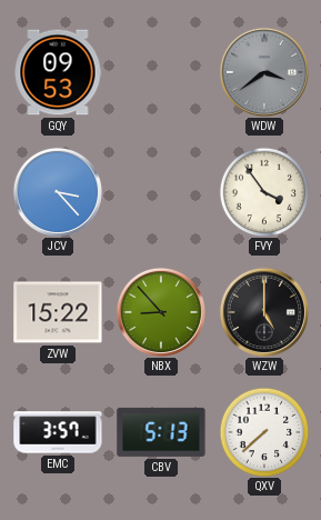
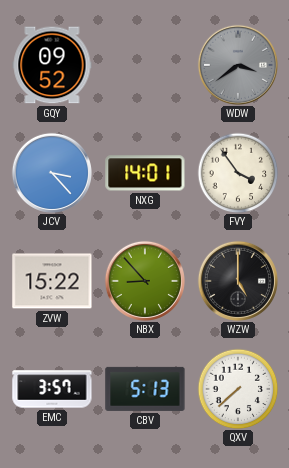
GQY: 09:53 -> 09:52
NXG: none -> 14:01
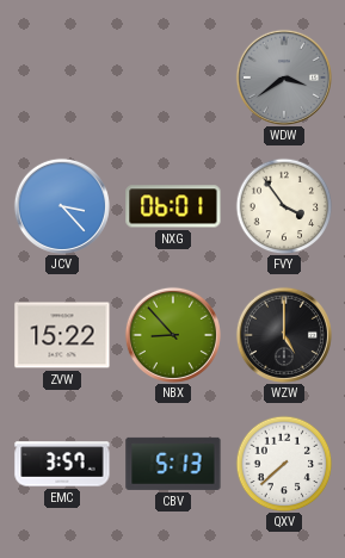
GQY: 09:52 -> none
NXG: 14:01 -> 06:01
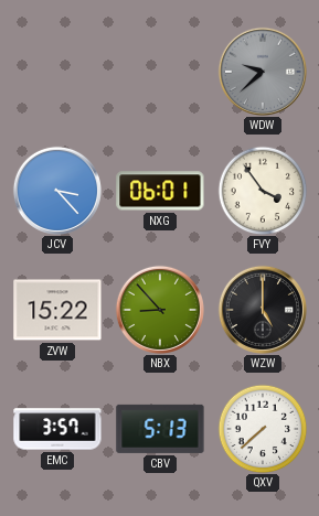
WDW: 3:39 -> 9:38
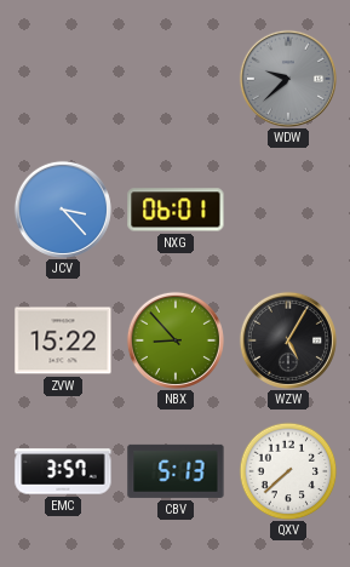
FVY: 3:54 -> none
WZW: 5:00 -> 5:05
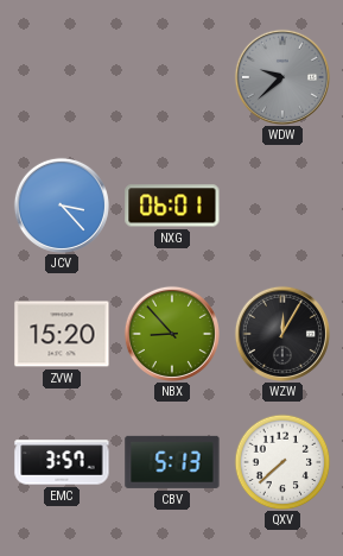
ZVW: 15:22 -> 15:20
WZW: 5:05 -> 12:05
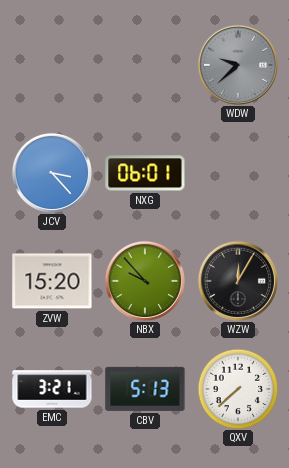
NBX: 8:53 -> 9:53
EMC: 3:57 -> 3:21
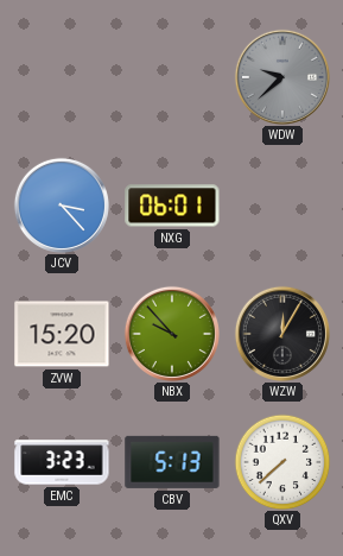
EMC: 3:21 -> 3:23
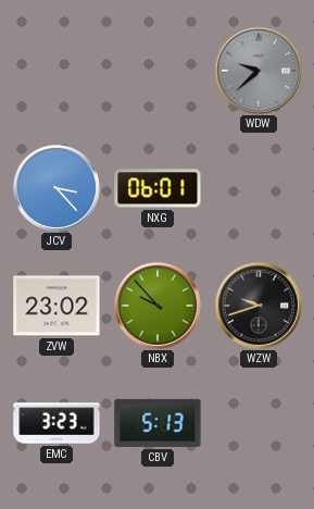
ZVW: 15:20 -> 23:02
WZW: 12:05 -> 9:42
QXV: 7:38 -> none
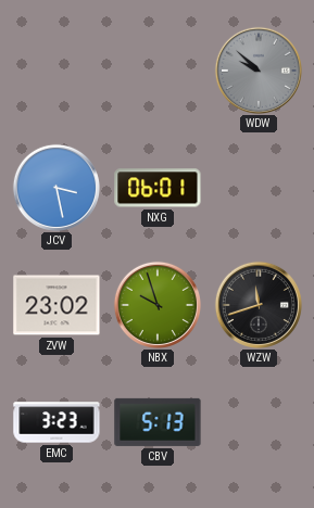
WDW: 9:38 -> 9:52
JCV: 3:23 -> 3:28
NBX: 9:53 -> 9:57
WZW: 9:42 -> 11:42
